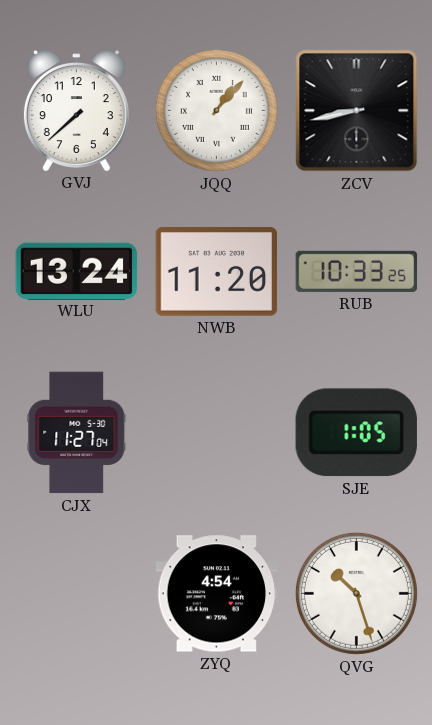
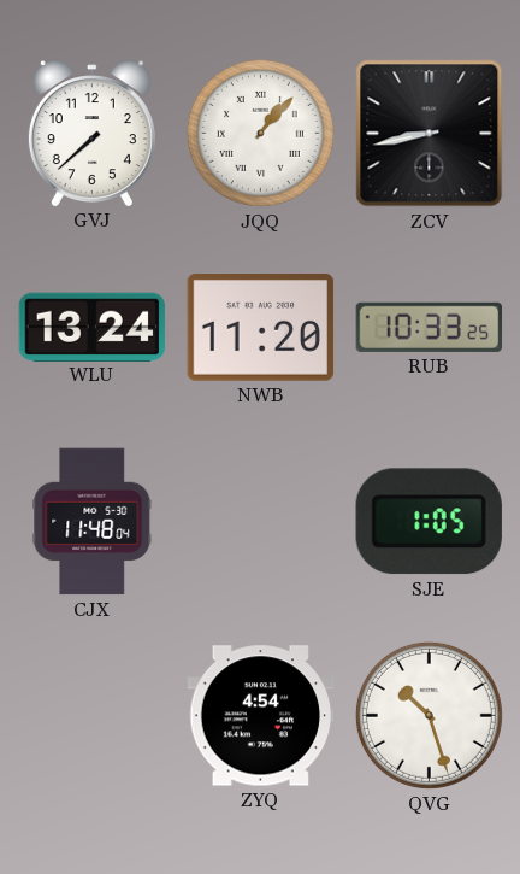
CJX: 11:27 -> 11:48
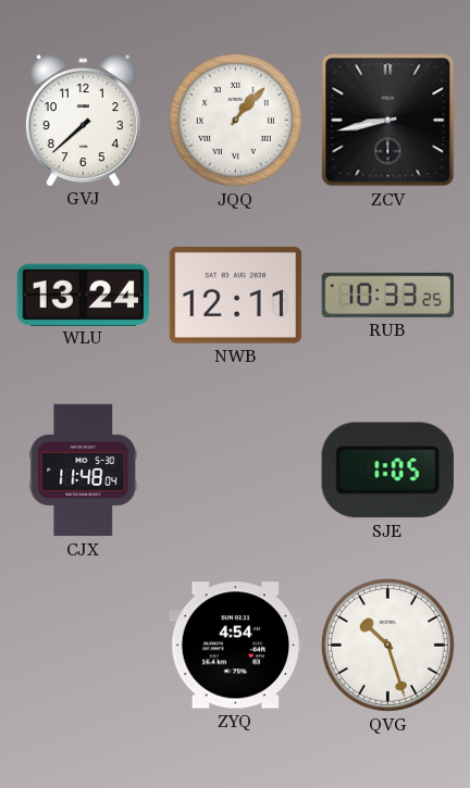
NWB: 11:20 -> 12:11
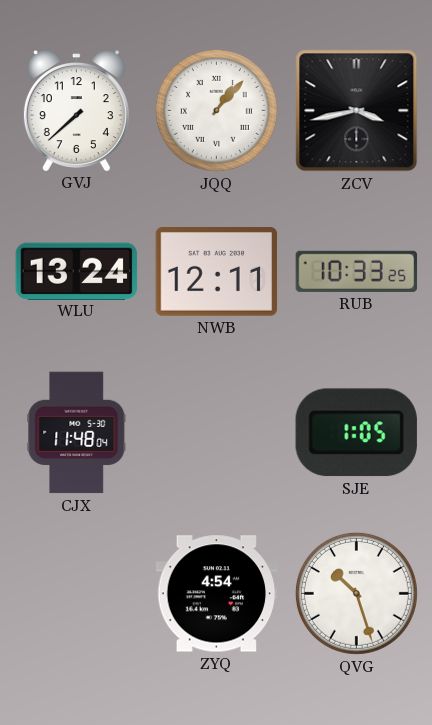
ZCV: 8:43 -> 3:43
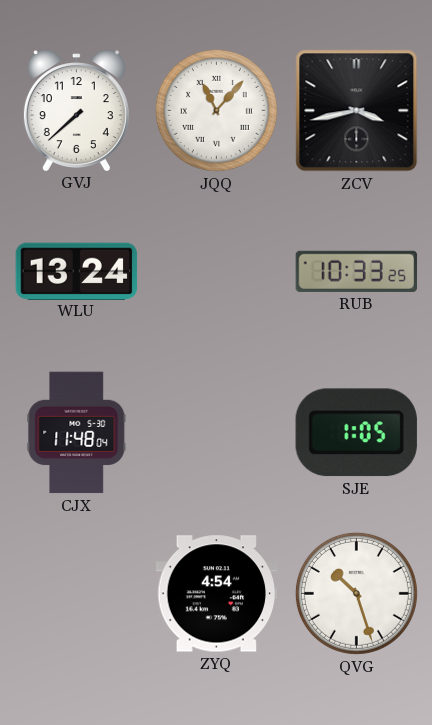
JQQ: 1:07 -> 11:07
NWB: 12:11 -> none
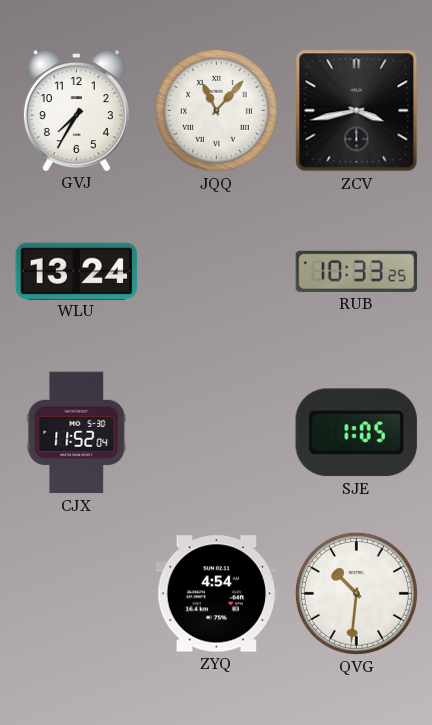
GVJ: 7:38 -> 7:35
CJX: 11:48 -> 11:52
QVG: 10:27 -> 10:31
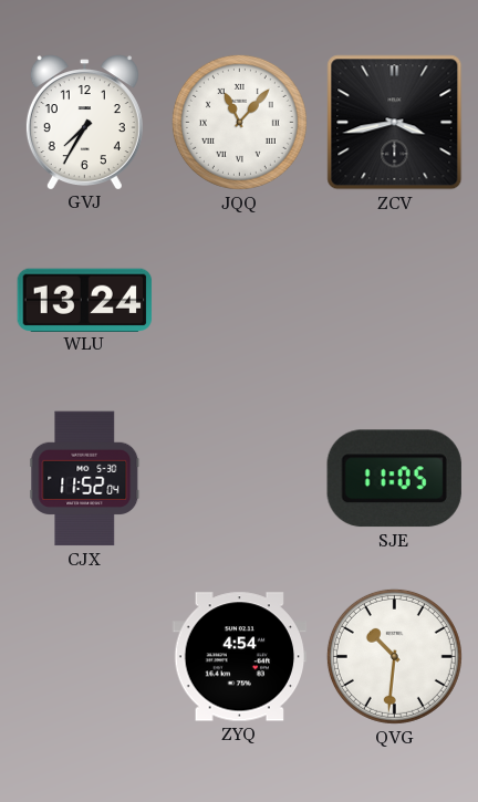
RUB: 10:33 -> none
SJE: 1:05 -> 11:05
